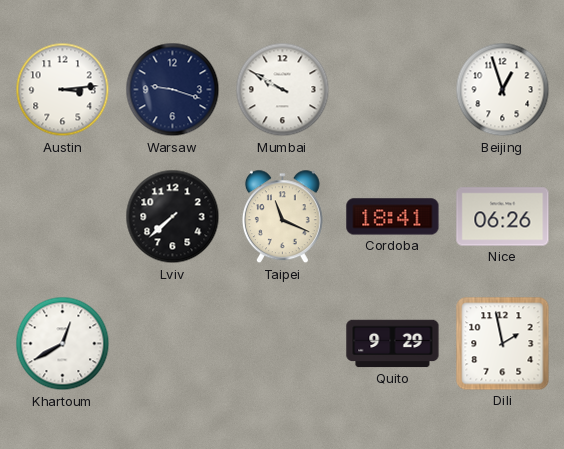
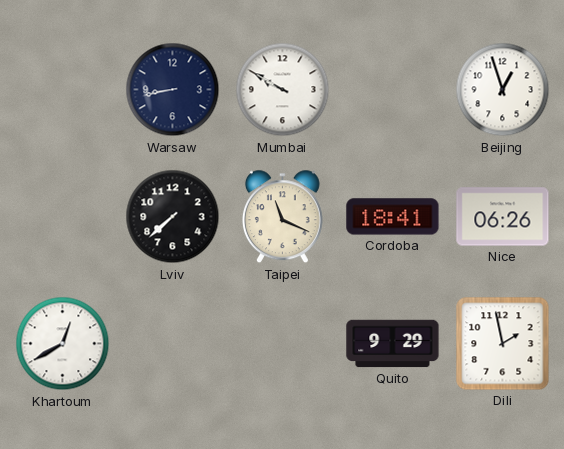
Austin: 3:14 -> none
Warsaw: 9:18 -> 8:43
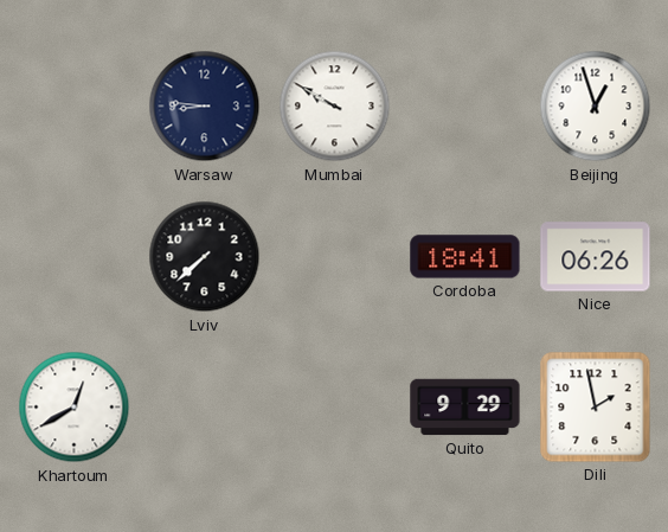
Warsaw: 8:43 -> 8:46
Taipei: 11:19 -> none
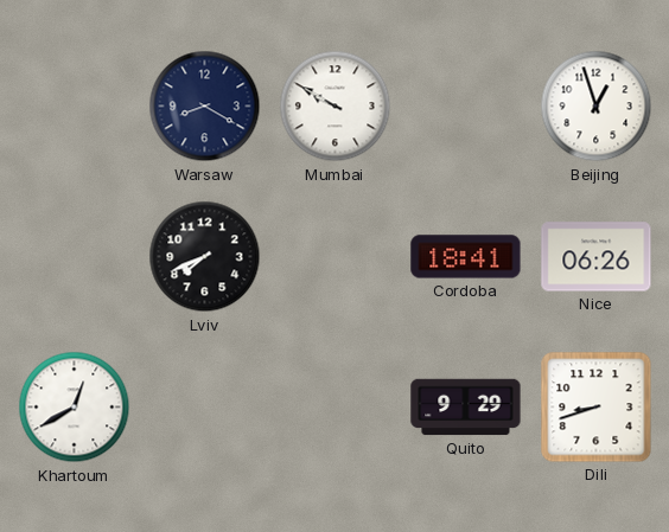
Warsaw: 8:46 -> 8:20
Lviv: 7:38 -> 7:41
Dili: 1:58 -> 8:42
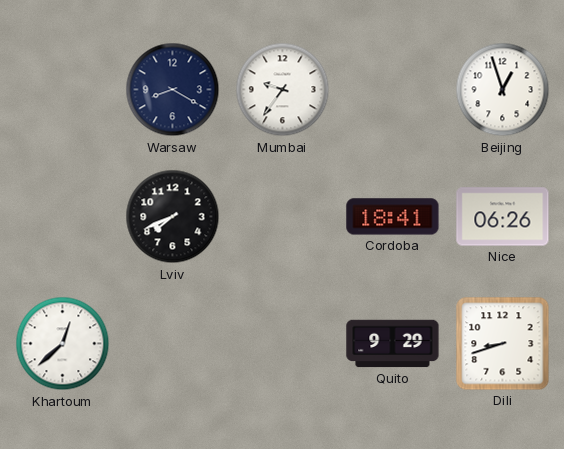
Mumbai: 9:50 -> 9:36
Khartoum: 12:40 -> 12:38
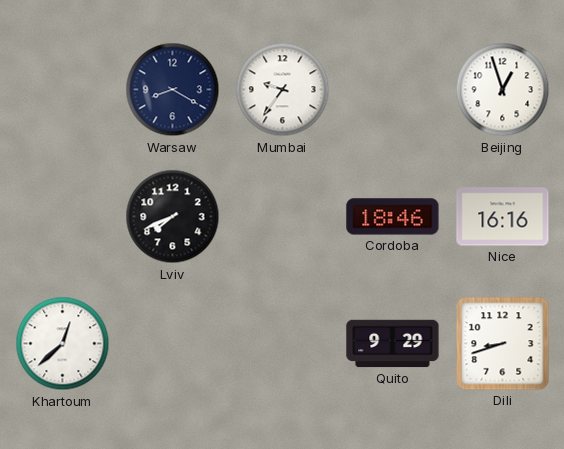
Cordoba: 18:41 -> 18:46
Nice: 06:26 -> 16:16
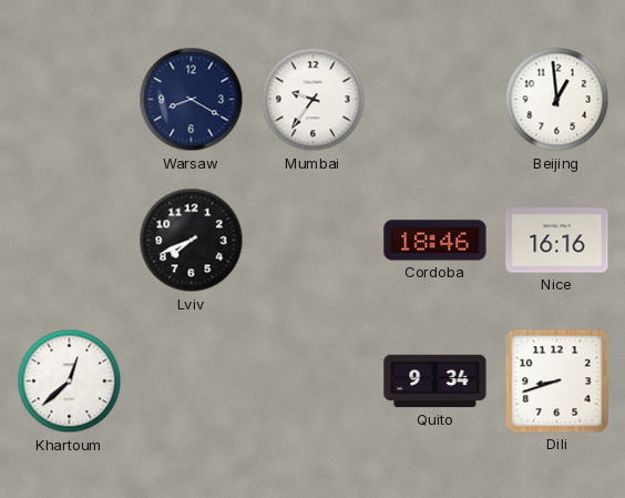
Beijing: 12:57 -> 12:59
Quito: 9:29 -> 9:34
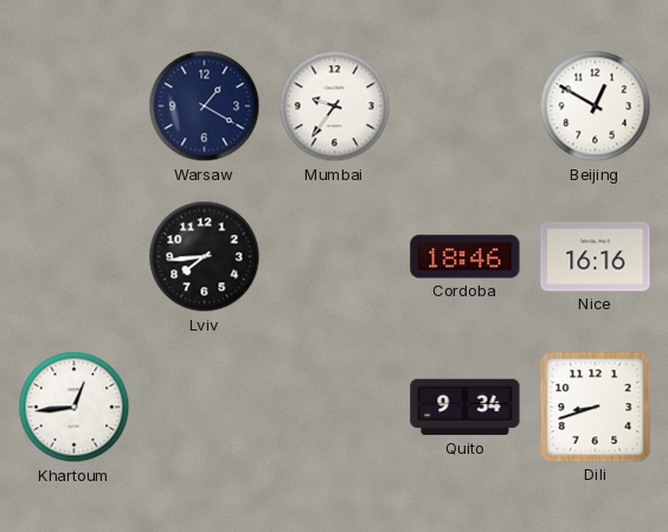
Warsaw: 8:20 -> 1:20
Beijing: 12:59 -> 12:50
Lviv: 7:41 -> 7:44
Khartoum: 12:38 -> 12:44
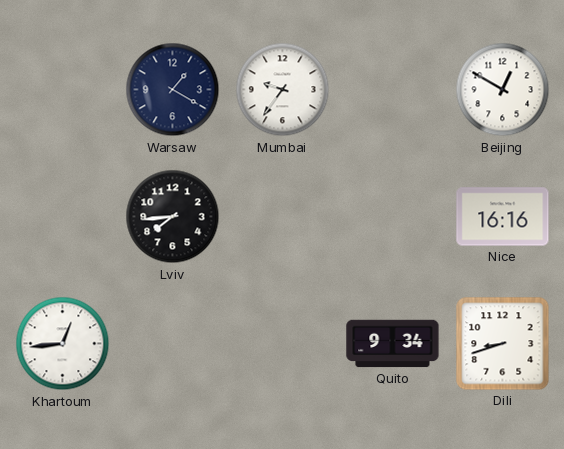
Cordoba: 18:46 -> none
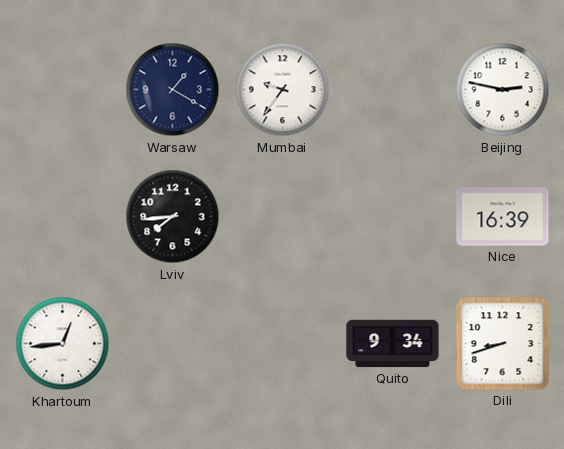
Beijing: 12:50 -> 2:47
Nice: 16:16 -> 16:39
